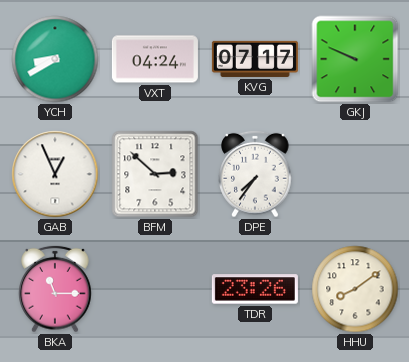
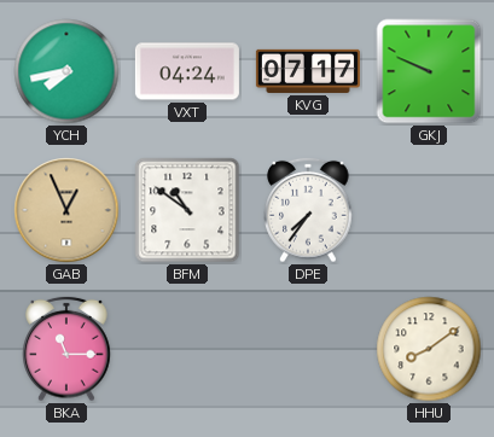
YCH: 8:40 -> 7:43
GAB dial: white -> champagne
BFM: 2:52 -> 10:51
TDR: 23:26 -> none
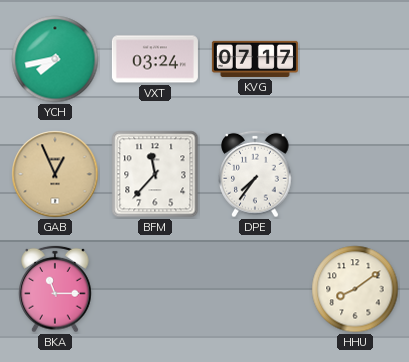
VXT: 04:24 -> 03:24
GKJ: 9:49 -> none
BFM: 10:51 -> 11:37
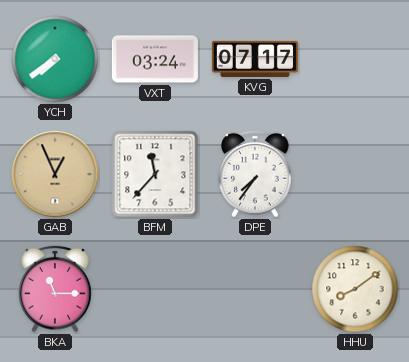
YCH: 7:43 -> 7:39
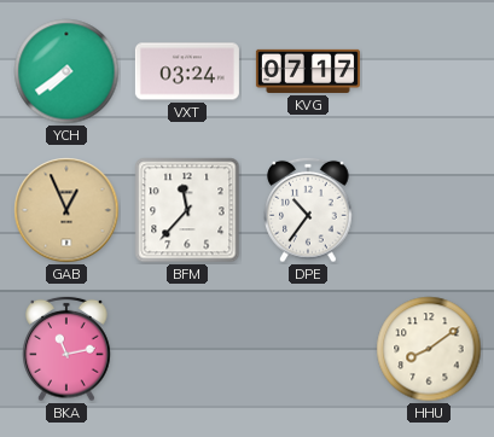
DPE: 7:36 -> 10:36
BKA: 11:15 -> 11:13
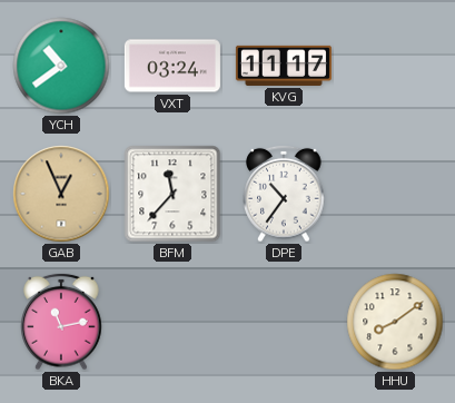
YCH: 7:39 -> 10:39
KVG: 07:17 -> 11:17
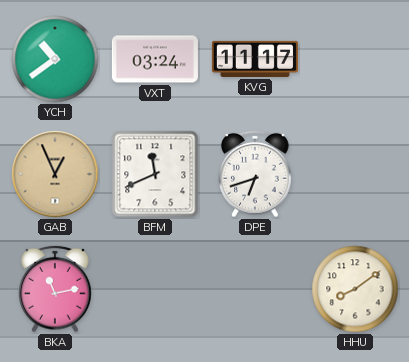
BFM: 11:37 -> 11:41
DPE: 10:36 -> 6:42
